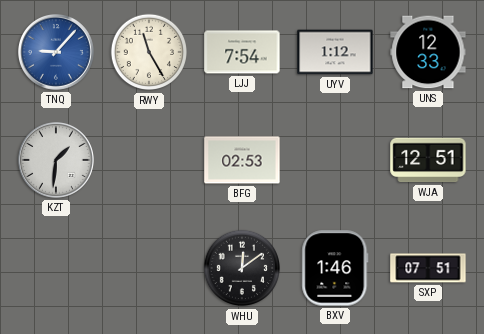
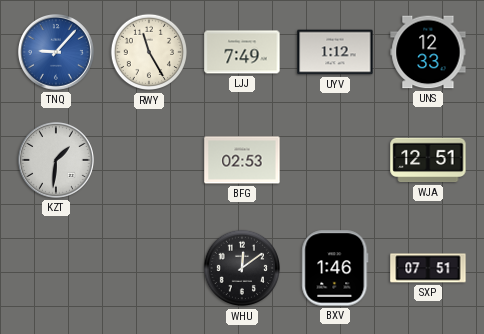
LJJ: 7:54 -> 7:49
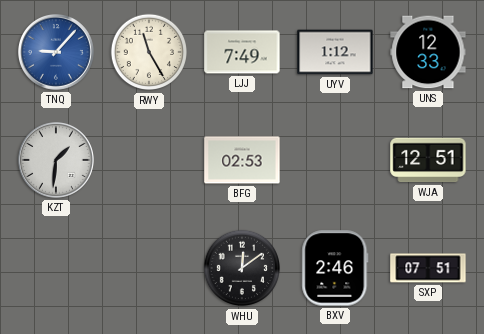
BXV: 1:46 -> 2:46
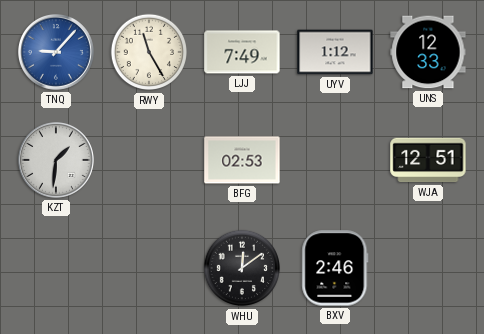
SXP: 07:51 -> none
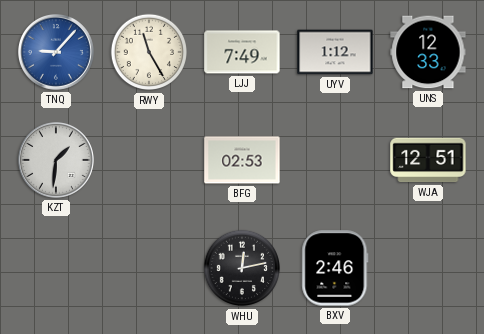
WHU: 12:09 -> 12:13
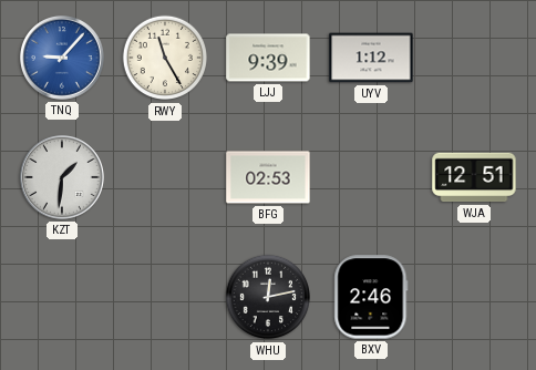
LJJ: 7:49 -> 9:39
UNS: 12:33 -> none
